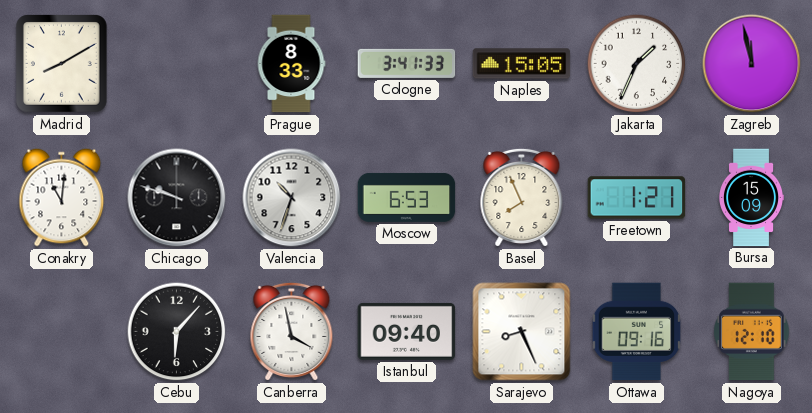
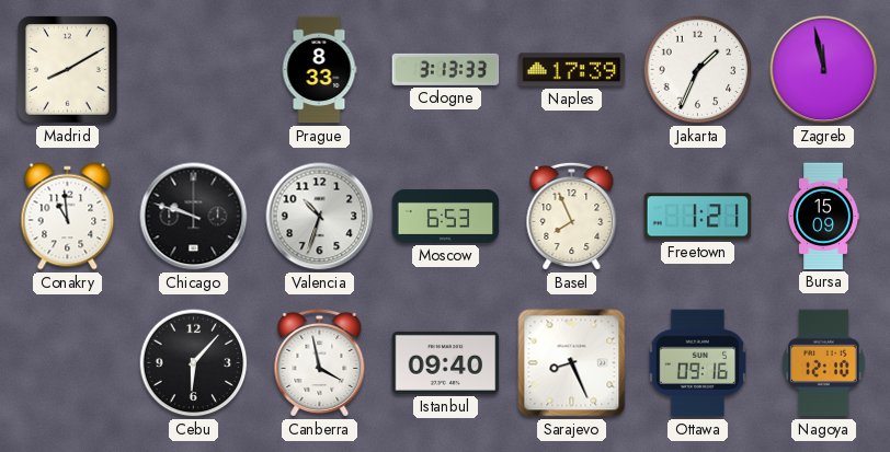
Cologne: 3:41 -> 3:13
Naples: 15:05 -> 17:39
Conakry: 11:01 -> 10:59
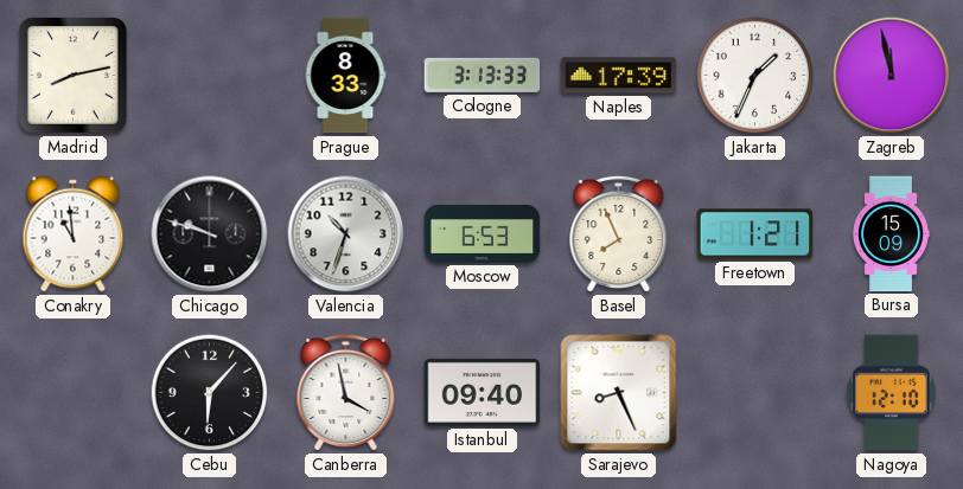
Madrid: 8:10 -> 8:13
Ottawa: 09:16 -> none
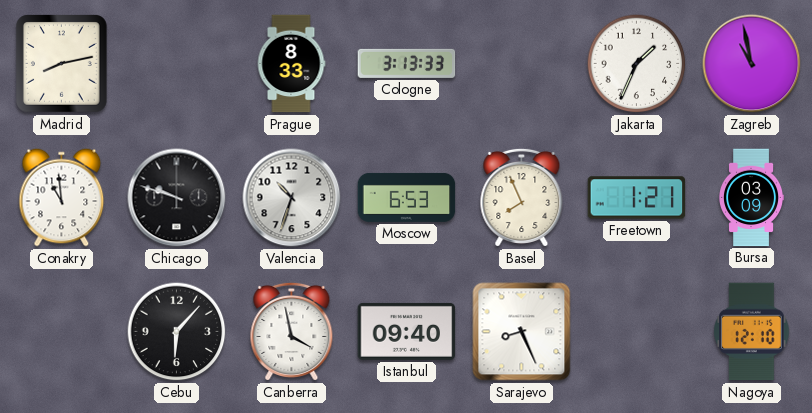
Naples: 17:39 -> none
Zagreb: 11:58 -> 10:58
Bursa: 15:09 -> 03:09
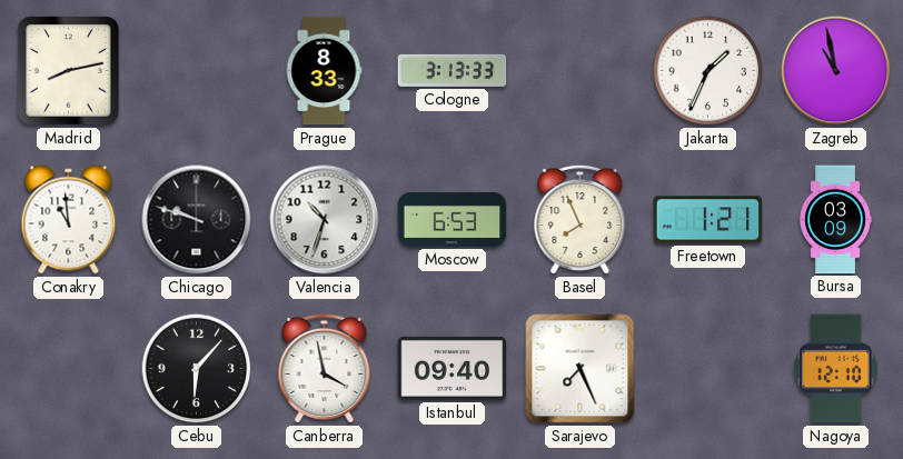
Sarajevo: 8:26 -> 7:26
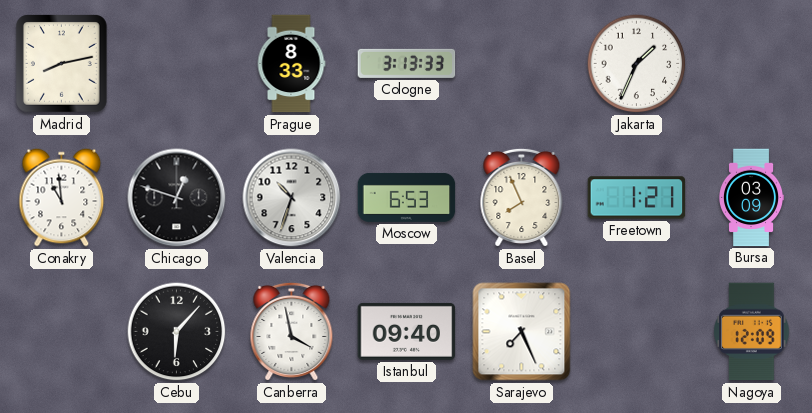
Zagreb: 10:58 -> none
Chicago: 9:48 -> 12:48
Nagoya: 12:10 -> 12:09
